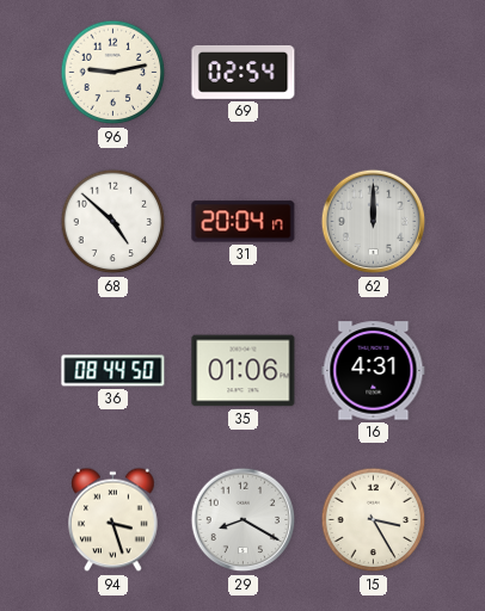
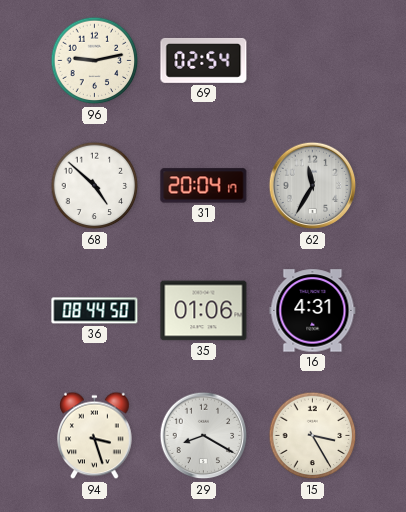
62: 12:00 -> 11:35
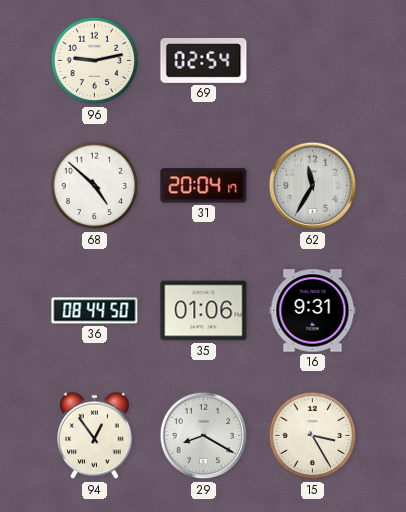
16: 4:31 -> 9:31
94: 3:27 -> 12:54
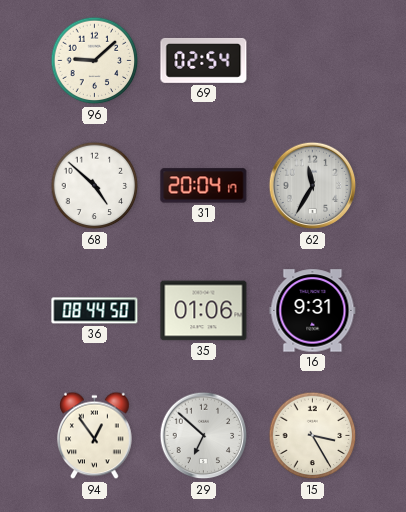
96: 9:13 -> 9:08
29: 8:20 -> 6:52
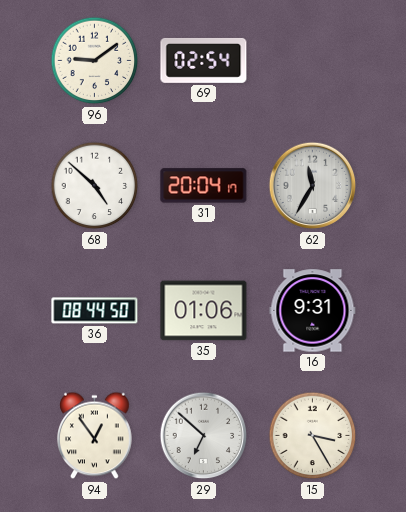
96: 9:08 -> 9:09
